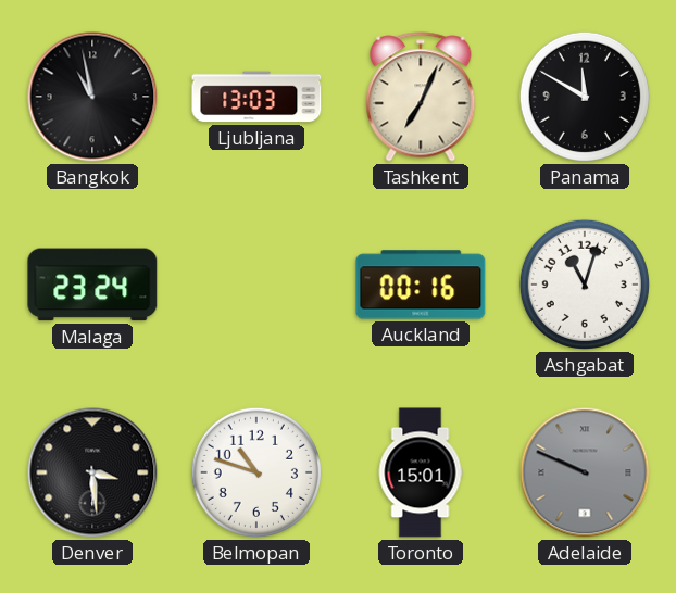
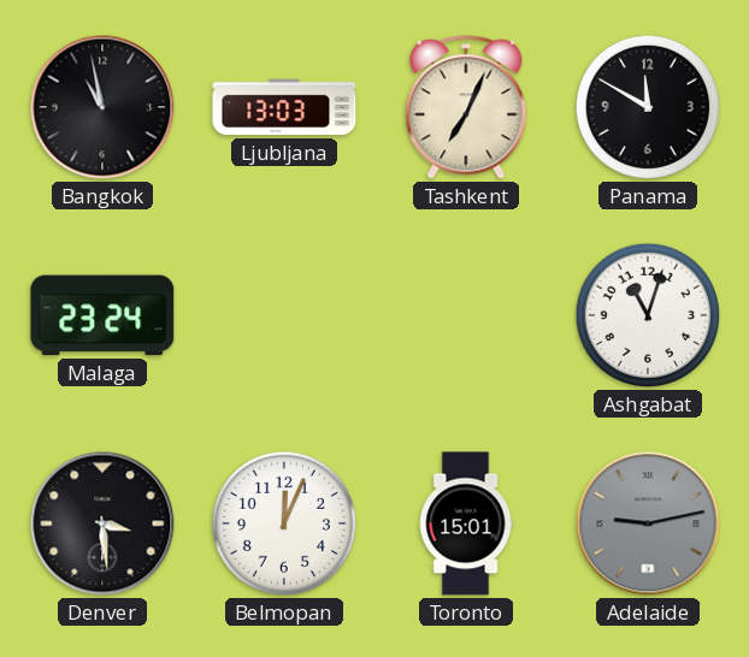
Auckland: 00:16 -> none
Belmopan: 10:48 -> 12:04
Adelaide: 9:49 -> 9:13
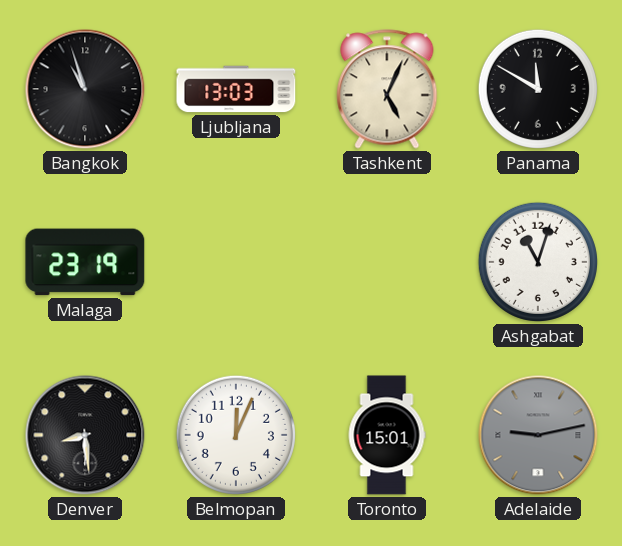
Bangkok: 10:58 -> 10:57
Tashkent: 7:04 -> 5:04
Malaga: 23:24 -> 23:19
Denver: 3:29 -> 8:29
